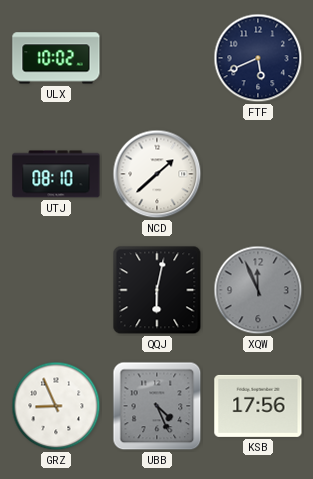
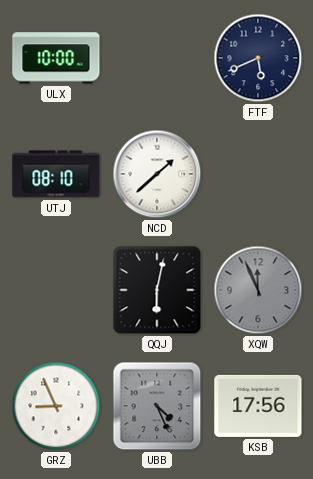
ULX: 10:02 -> 10:00
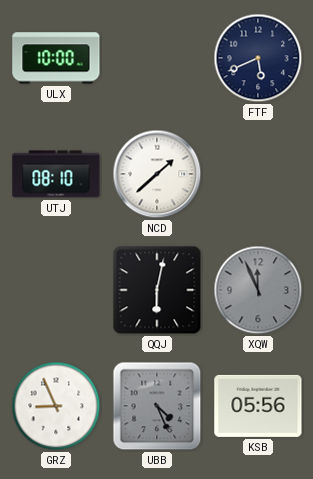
KSB: 17:56 -> 05:56
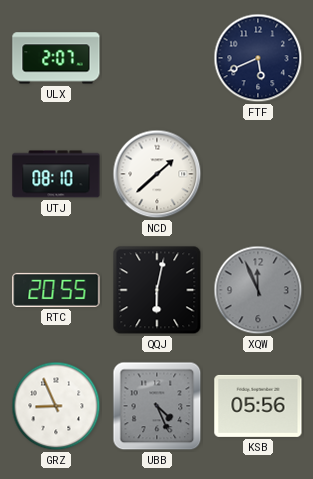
ULX: 10:00 -> 2:07
RTC: none -> 20:55
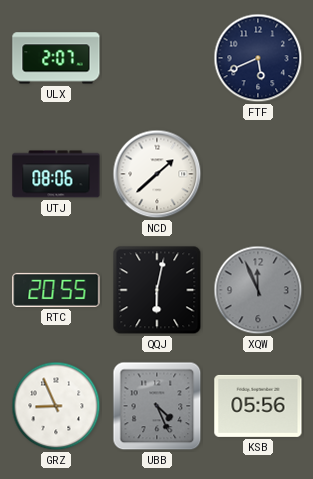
UTJ: 08:10 -> 08:06
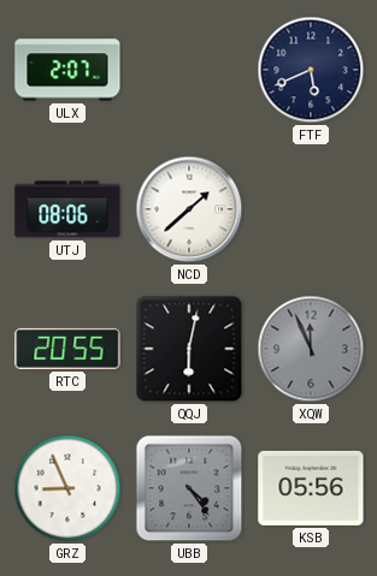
UBB: 4:26 -> 4:24
